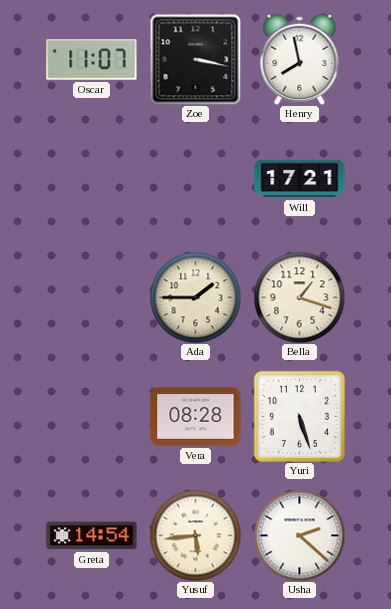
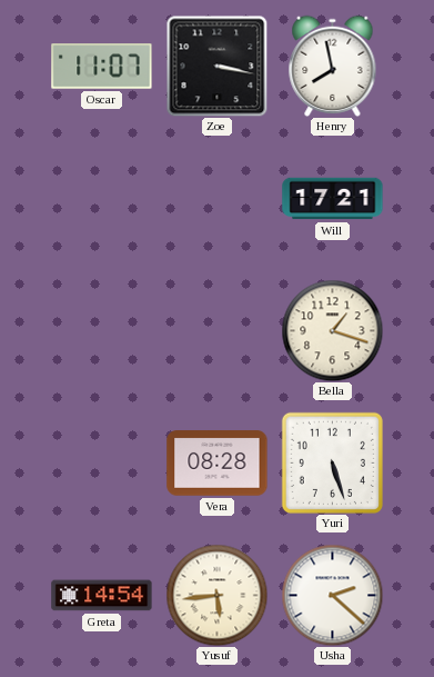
Ada: 1:45 -> none
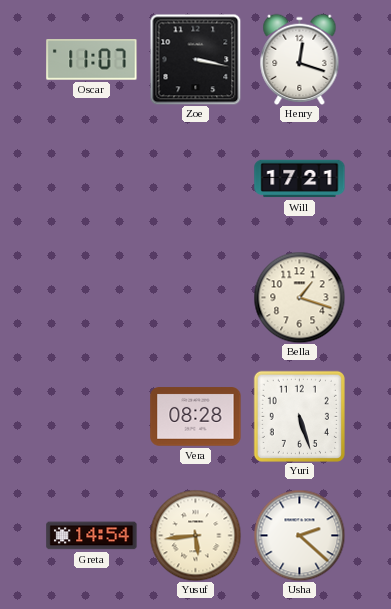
Henry: 7:58 -> 12:18
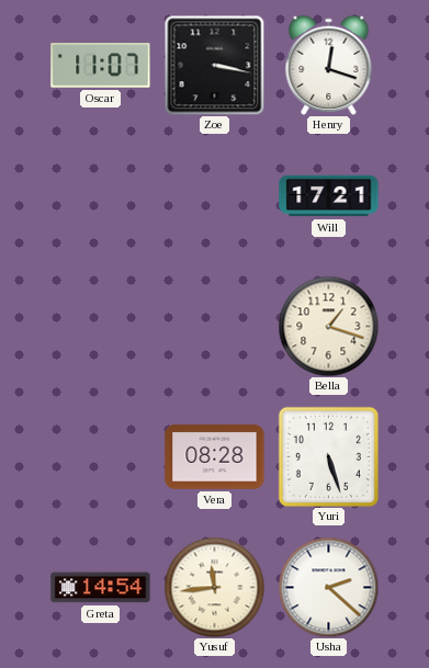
Yusuf: 5:44 -> 11:44
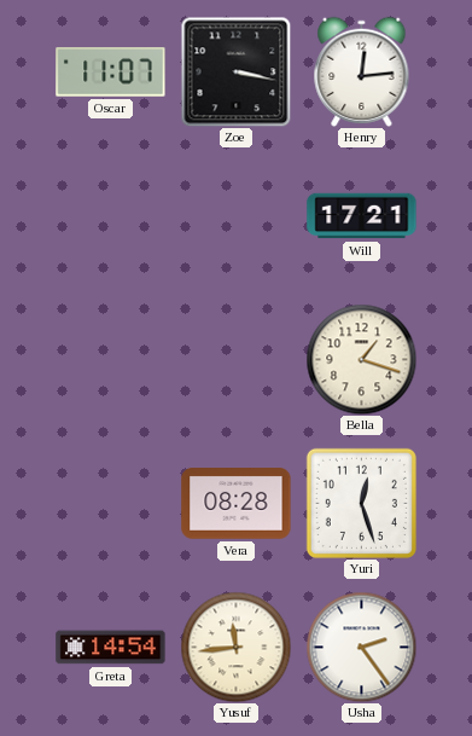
Henry: 12:18 -> 12:14
Yuri: 5:27 -> 12:27
Usha: 2:22 -> 2:24
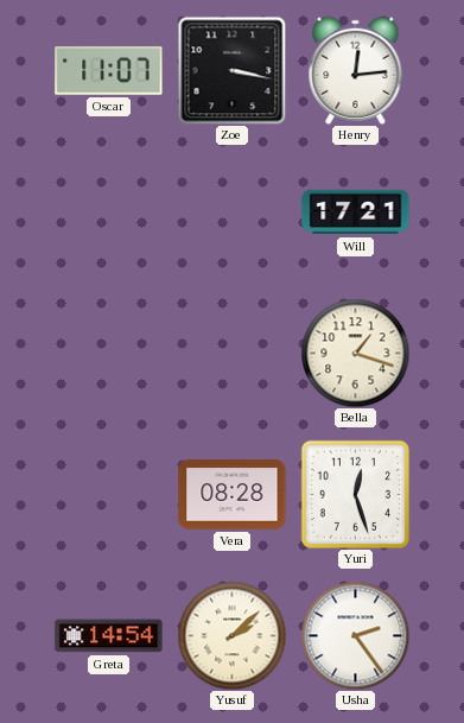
Yusuf: 11:44 -> 2:08
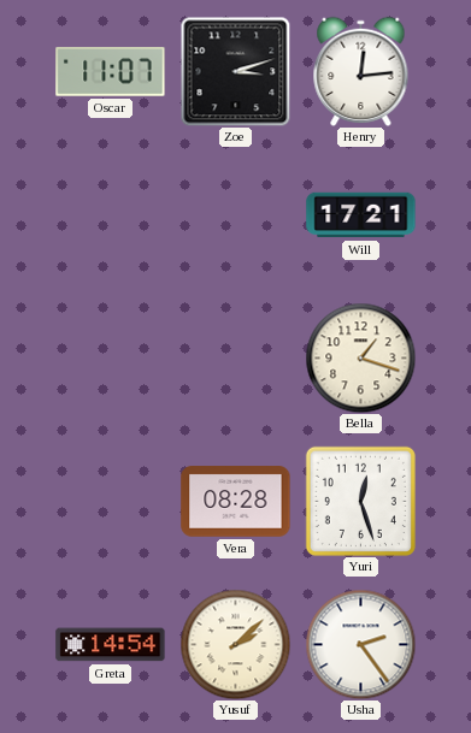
Zoe: 3:17 -> 3:12
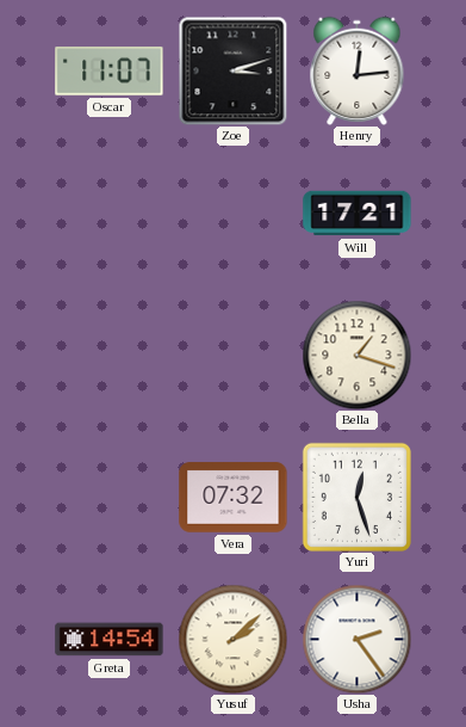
Vera: 08:28 -> 07:32
